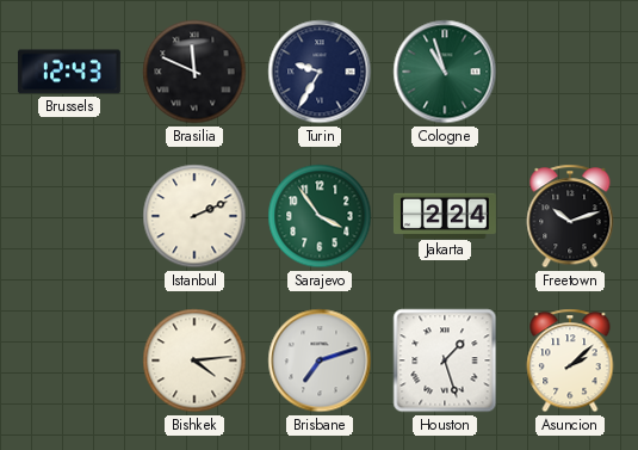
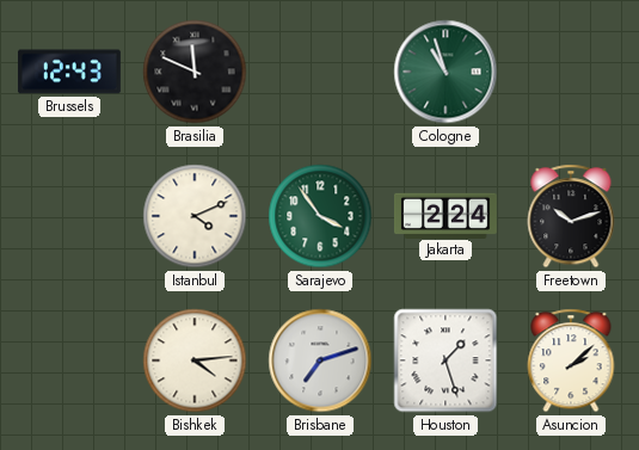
Turin: 9:35 -> none
Istanbul: 2:11 -> 4:11
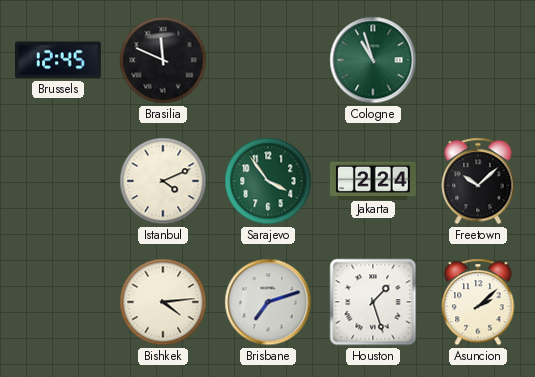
Brussels: 12:43 -> 12:45
Freetown: 10:12 -> 10:08
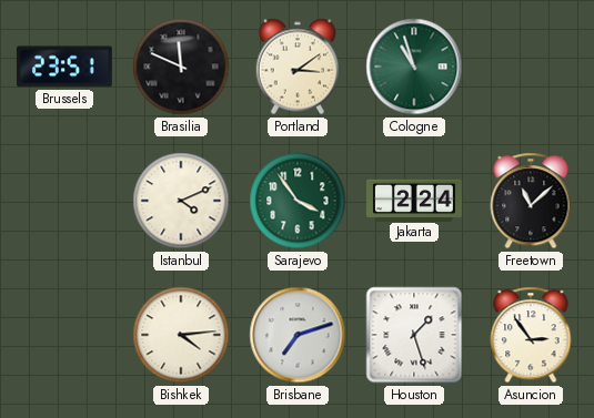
Brussels: 12:45 -> 23:51
Portland: none -> 3:09
Freetown: 10:08 -> 11:08
Asuncion: 2:08 -> 2:54
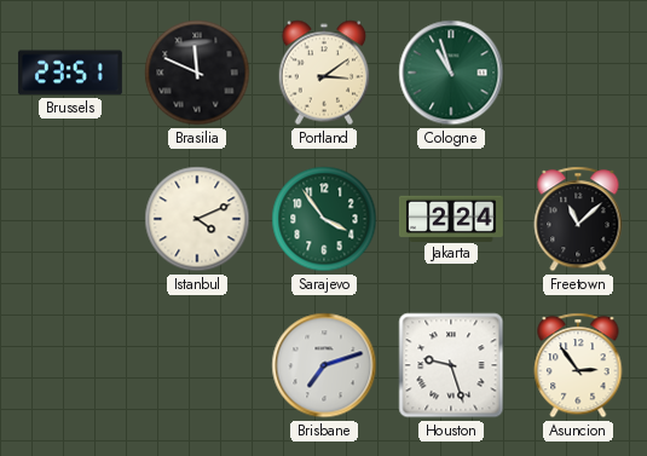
Bishkek: 4:14 -> none
Houston: 1:27 -> 9:27
